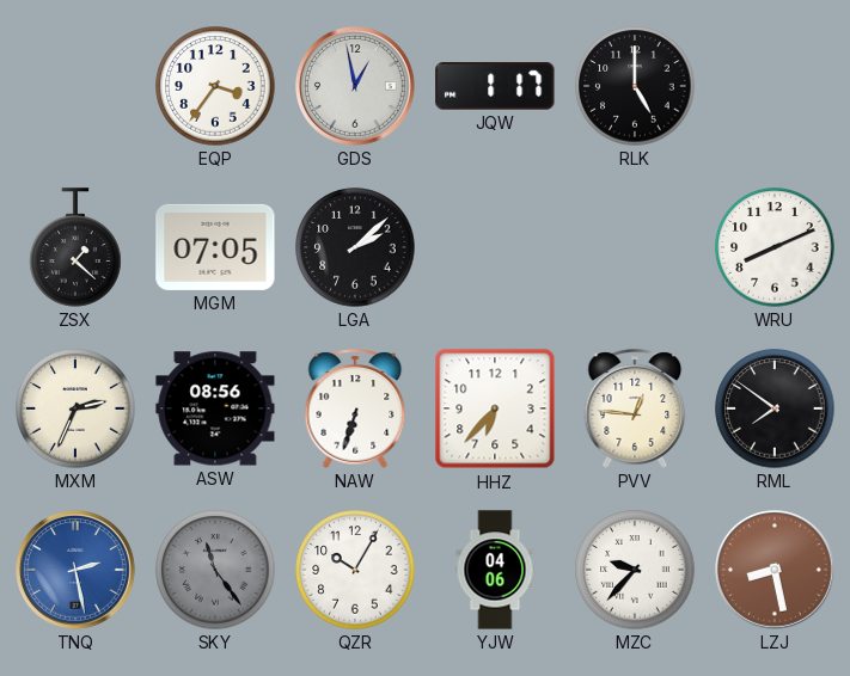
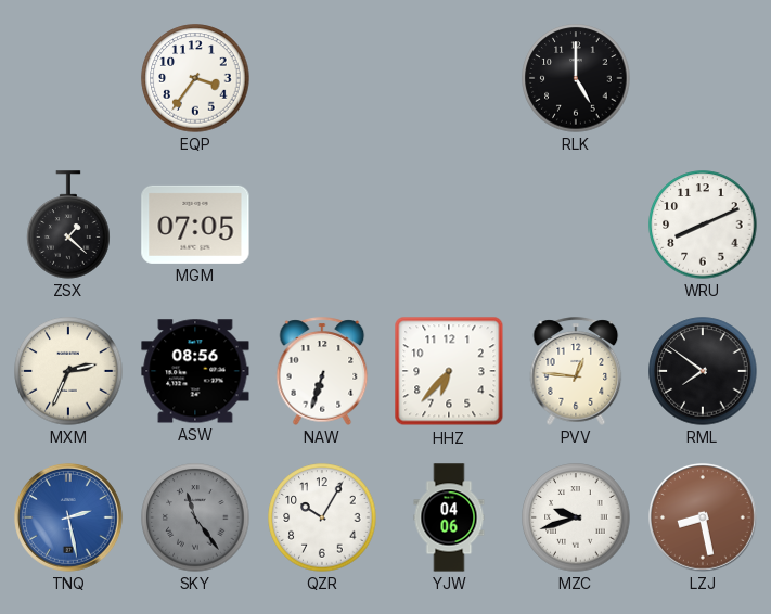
GDS: 12:58 -> none
JQW: 1:17 -> none
LGA: 2:08 -> none
MZC: 9:37 -> 9:42
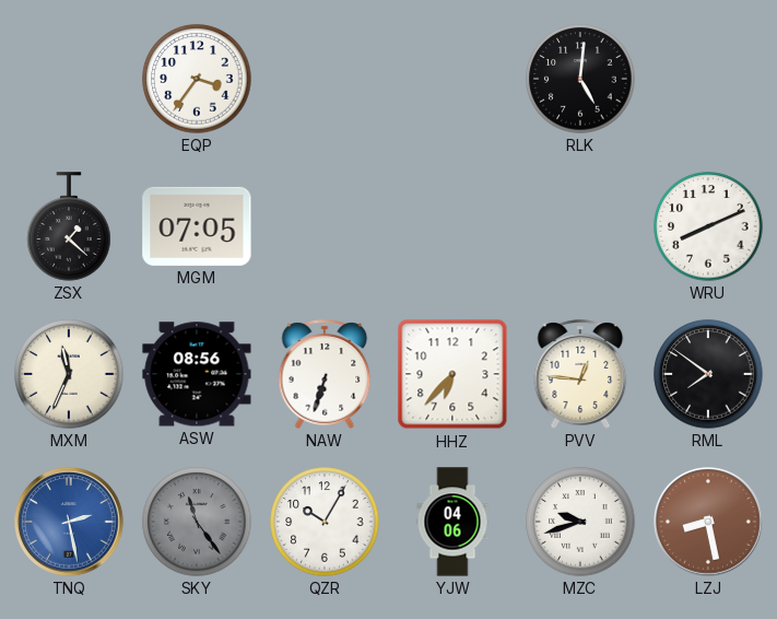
RLK: 5:00 -> 5:01
MXM: 2:34 -> 11:34
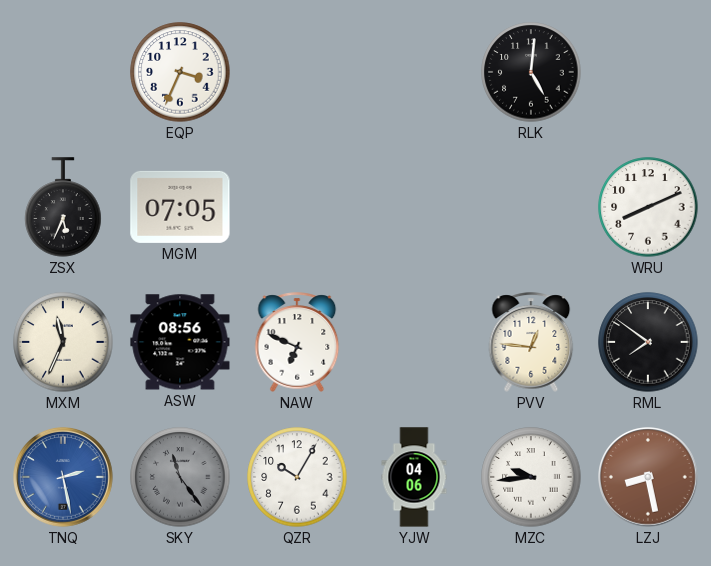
EQP: 3:36 -> 3:34
ZSX: 1:22 -> 5:34
NAW: 6:33 -> 6:49
HHZ: 6:37 -> none
MZC: 9:42 -> 9:44
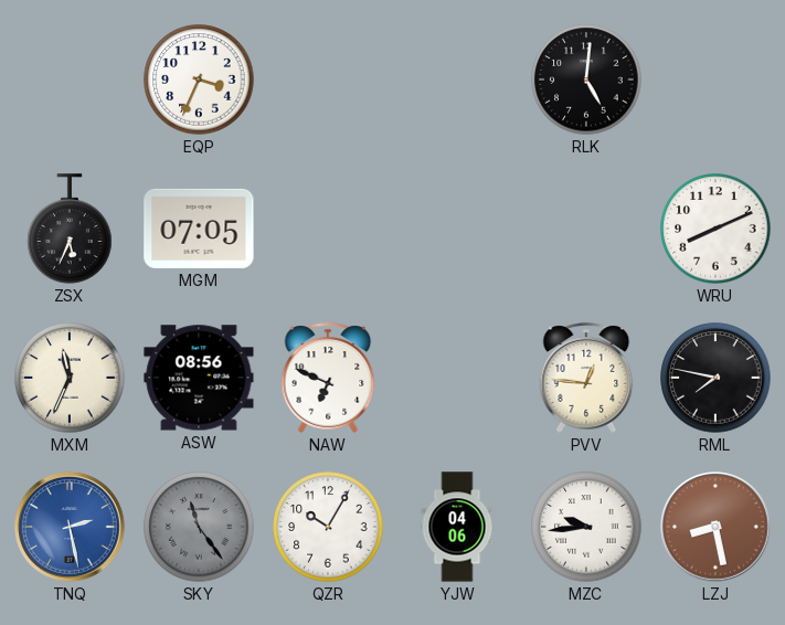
RML: 7:51 -> 7:47
